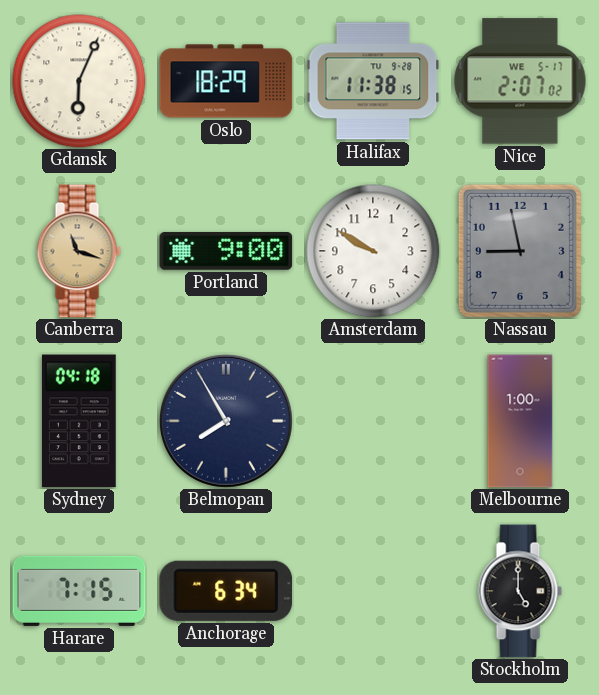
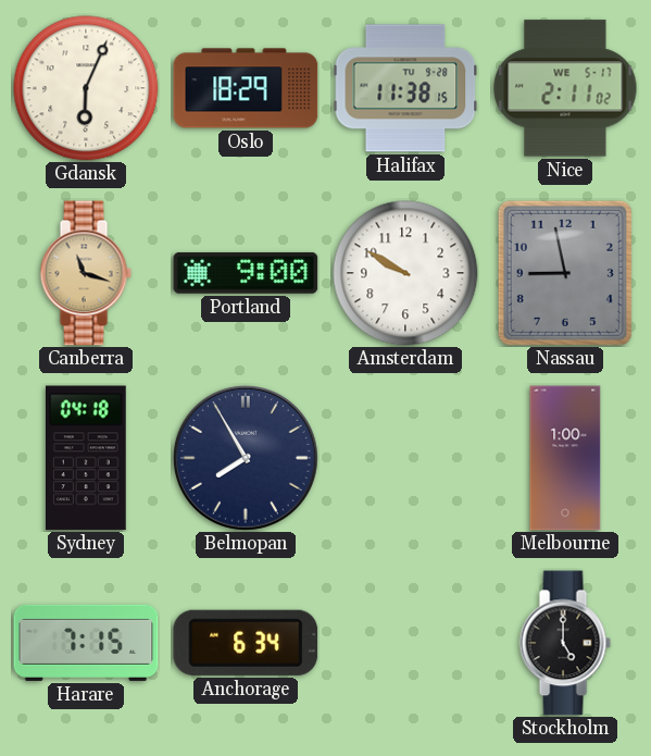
Nice: 2:07 -> 2:11
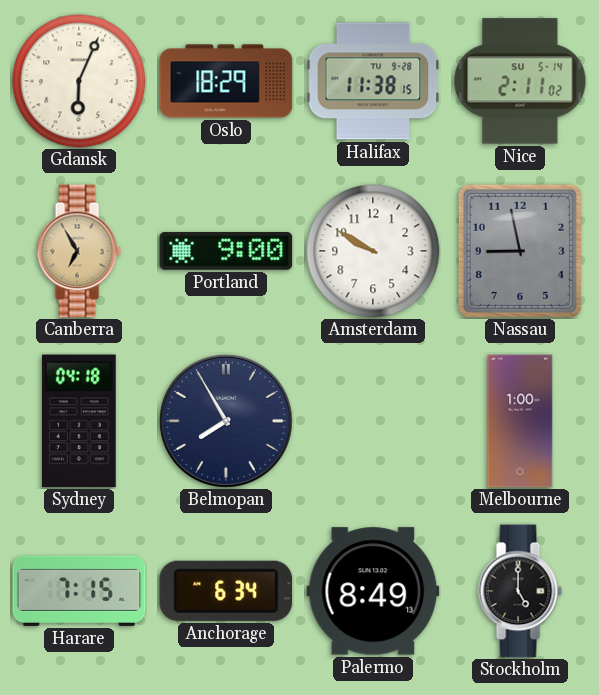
Nice date: WE 5-17 -> SU 5-14
Canberra: 11:18 -> 6:55
Palermo: none -> 8:49
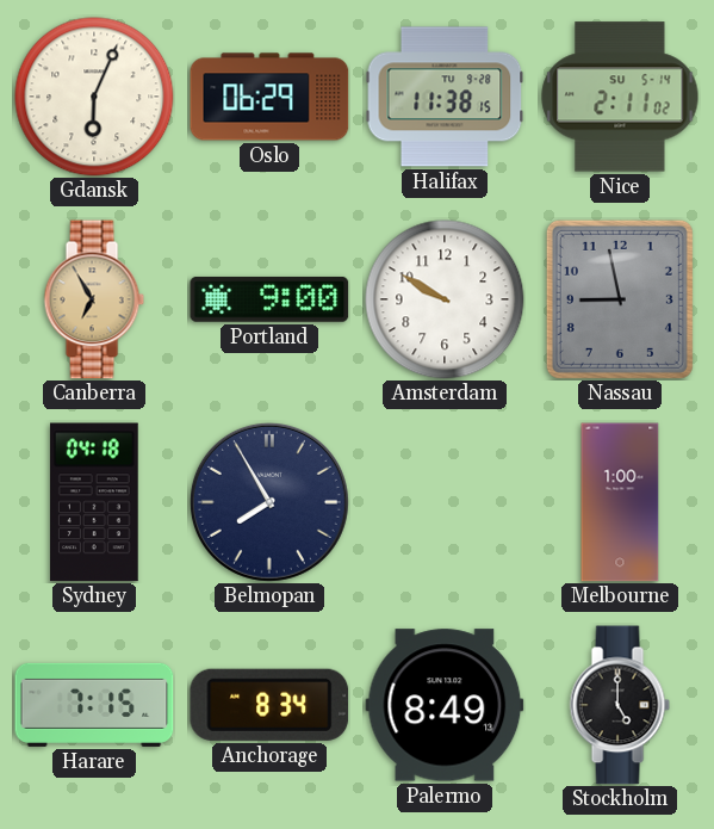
Oslo: 18:29 -> 06:29
Anchorage: 6:34 -> 8:34
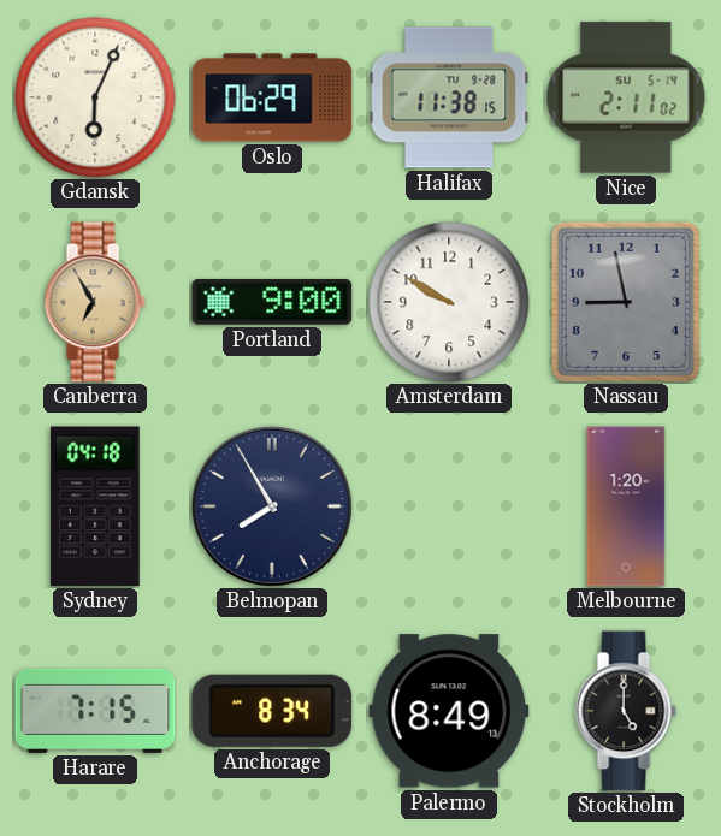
Melbourne: 1:00 -> 1:20
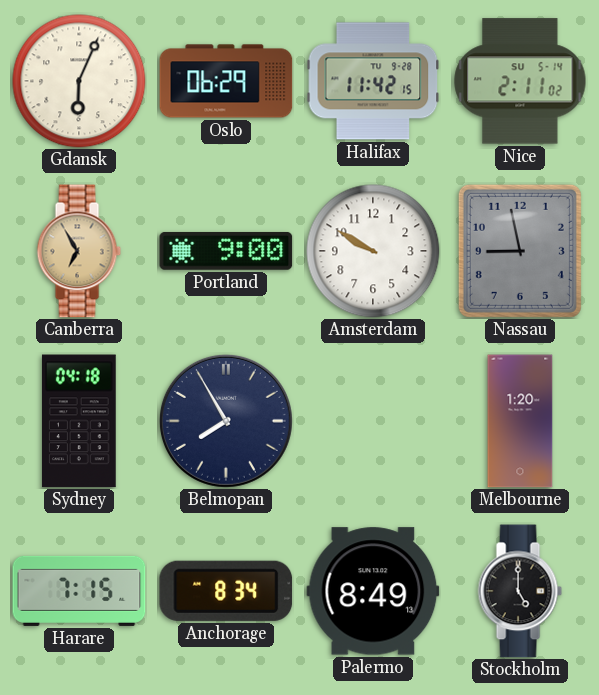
Halifax: 11:38 -> 11:42
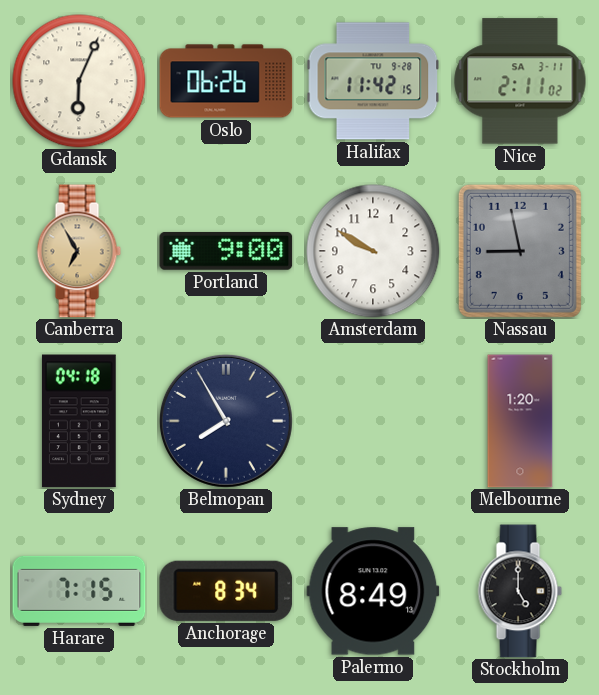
Oslo: 06:29 -> 06:26
Nice date: SU 5-14 -> SA 3-11
